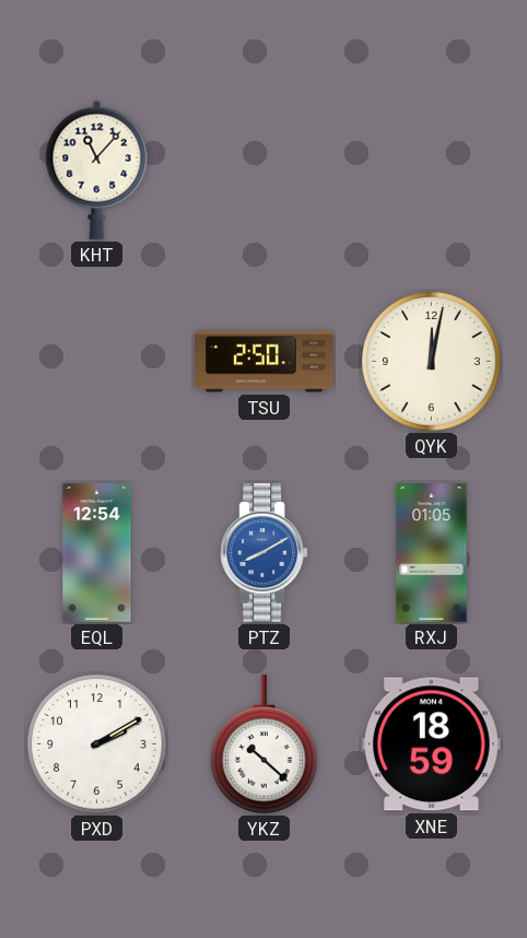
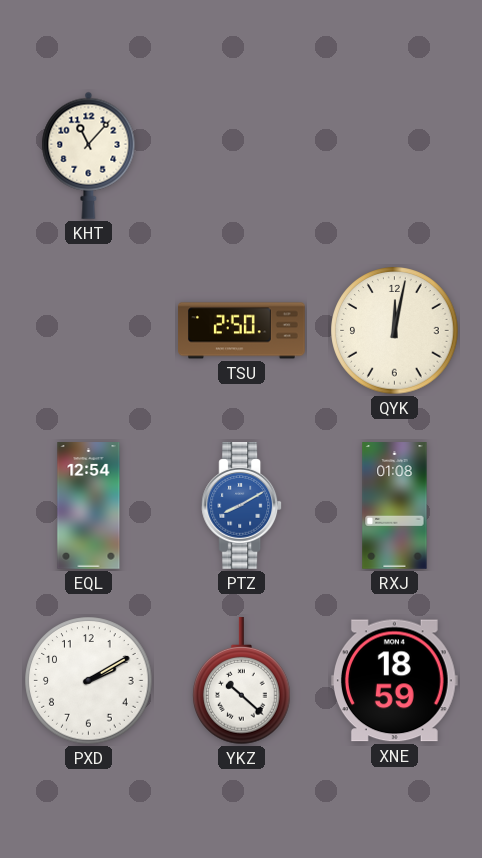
RXJ: 01:05 -> 01:08
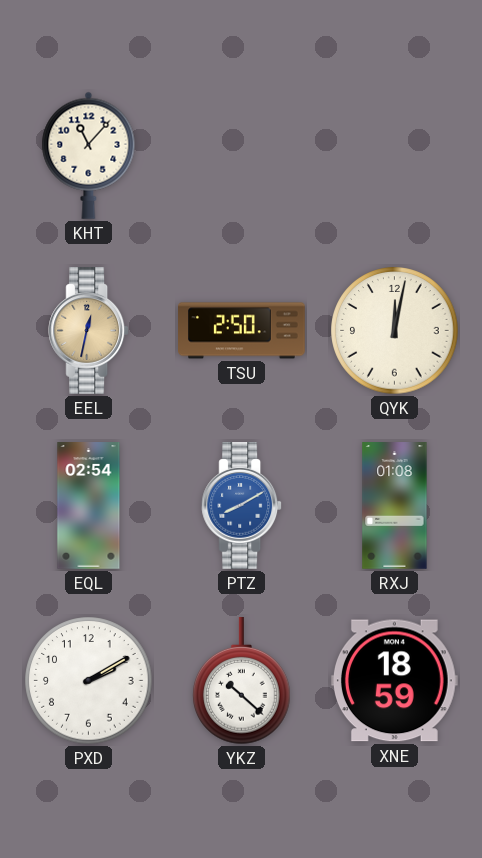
EEL: none -> 12:32
EQL: 12:54 -> 02:54
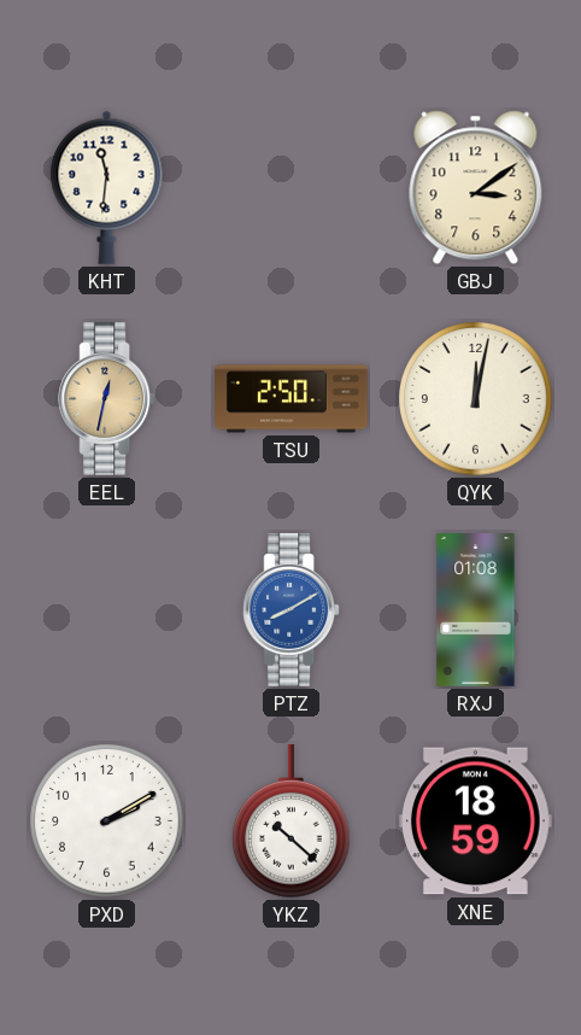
KHT: 11:07 -> 11:31
GBJ: none -> 3:09
EQL: 02:54 -> none
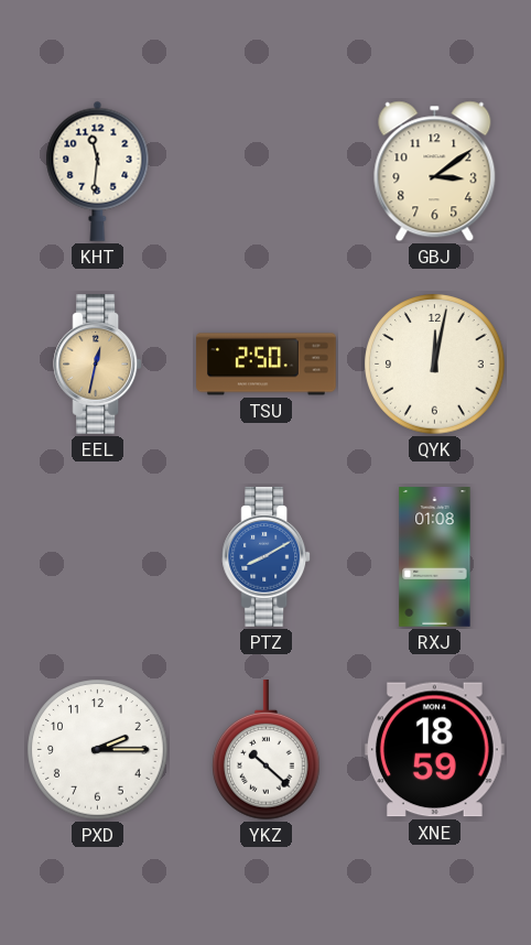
PXD: 2:10 -> 2:15
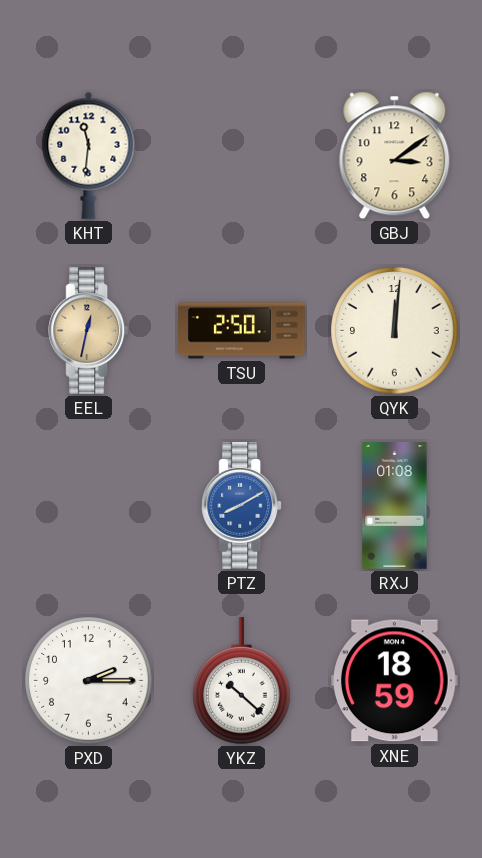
QYK: 12:02 -> 12:01
